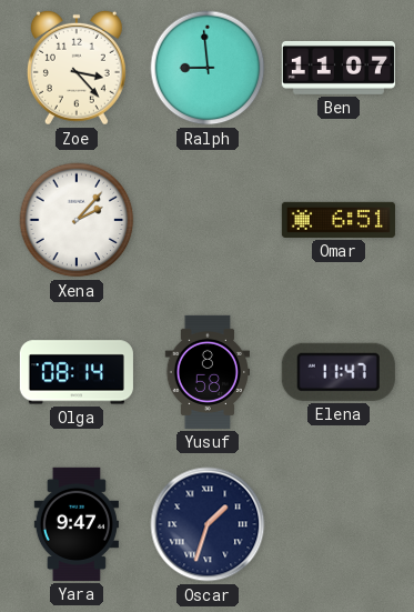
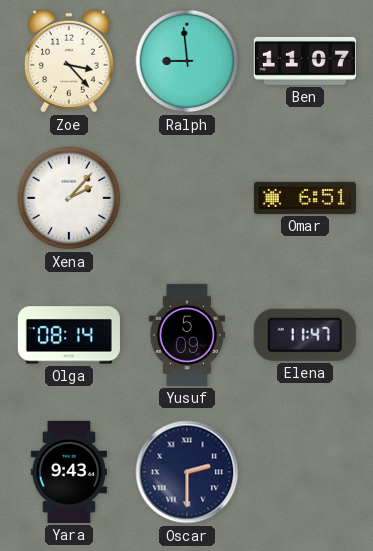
Yusuf: 8:58 -> 5:09
Yara: 9:47 -> 9:43
Oscar: 1:33 -> 2:30
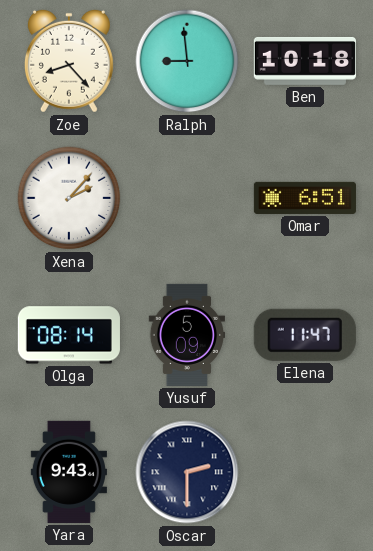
Zoe: 3:23 -> 8:23
Ben: 11:07 -> 10:18
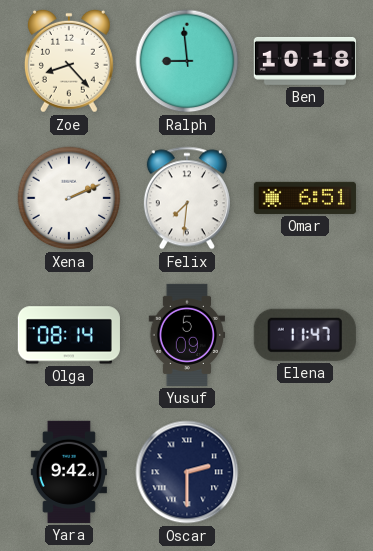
Xena: 2:07 -> 2:11
Felix: none -> 7:31
Yara: 9:43 -> 9:42
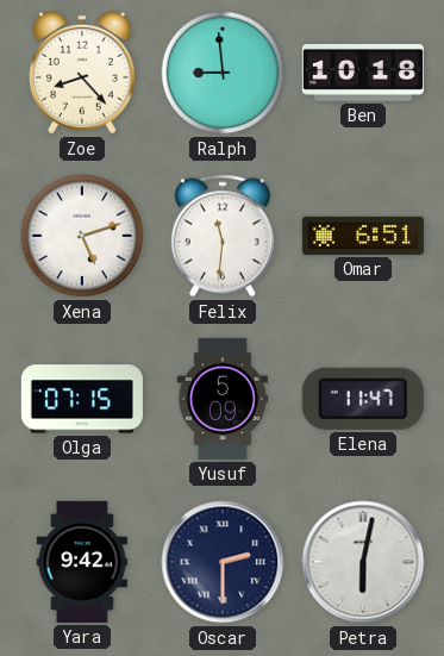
Xena: 2:11 -> 5:12
Felix: 7:31 -> 11:31
Olga: 08:14 -> 07:15
Petra: none -> 6:02
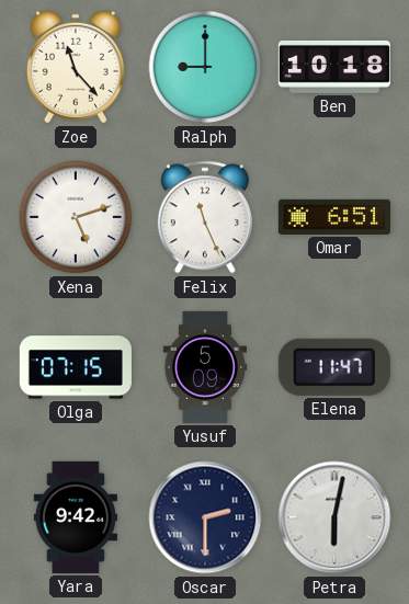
Zoe: 8:23 -> 11:23
Ralph: 8:59 -> 9:00
Felix: 11:31 -> 11:26
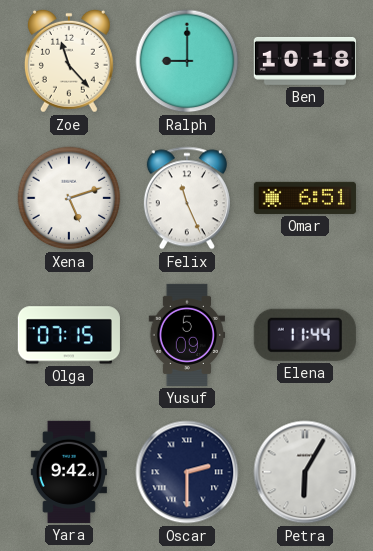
Elena: 11:47 -> 11:44
Petra: 6:02 -> 6:05
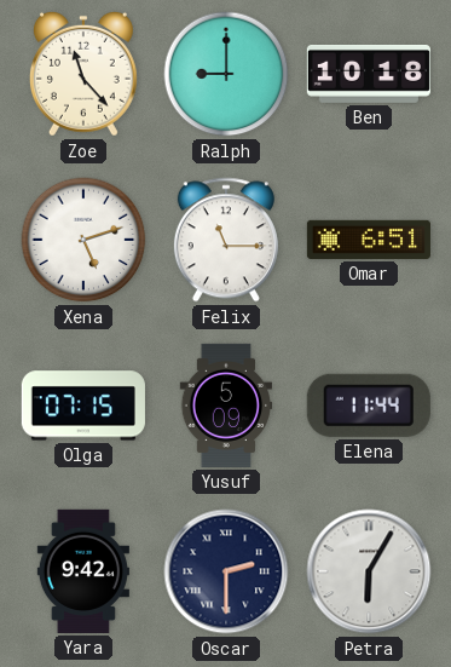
Felix: 11:26 -> 11:15
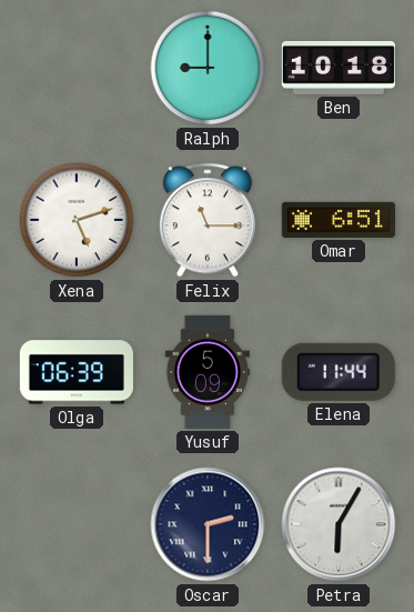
Zoe: 11:23 -> none
Olga: 07:15 -> 06:39
Yara: 9:42 -> none
